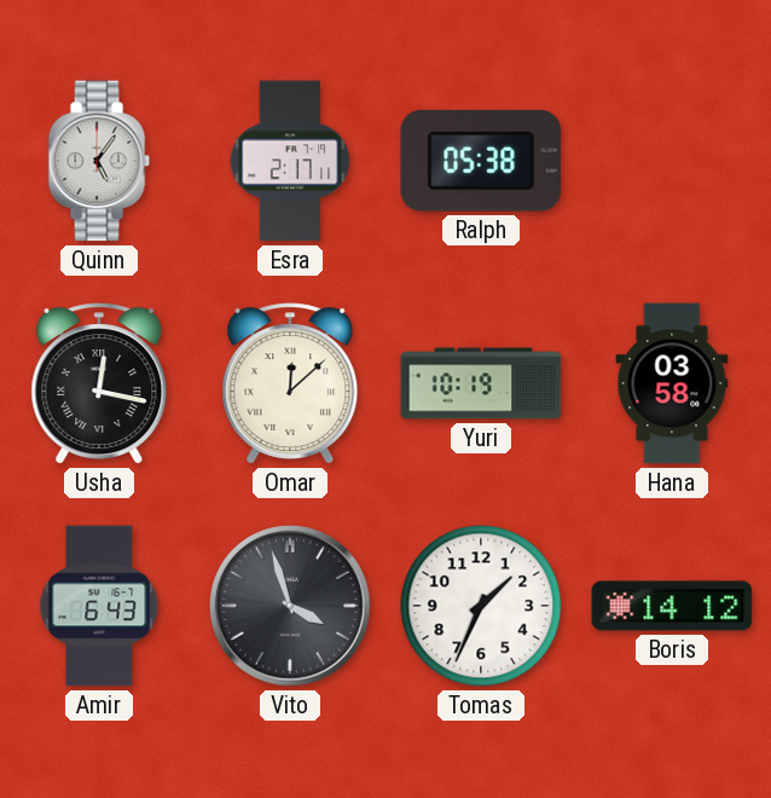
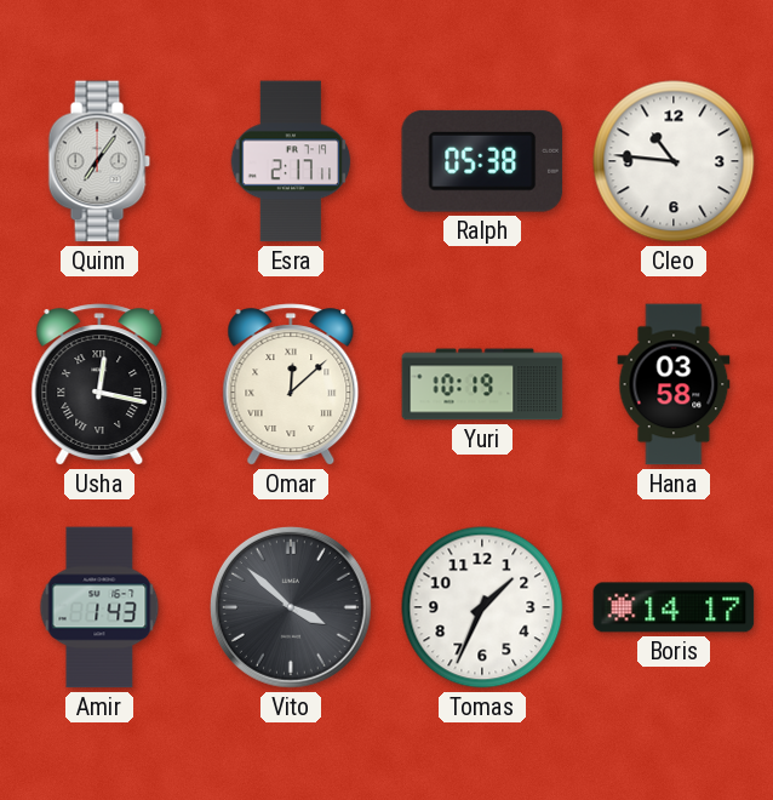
Quinn: 5:06 -> 7:06
Cleo: none -> 10:46
Amir: 6:43 -> 1:43
Vito: 3:57 -> 3:52
Boris: 14:12 -> 14:17
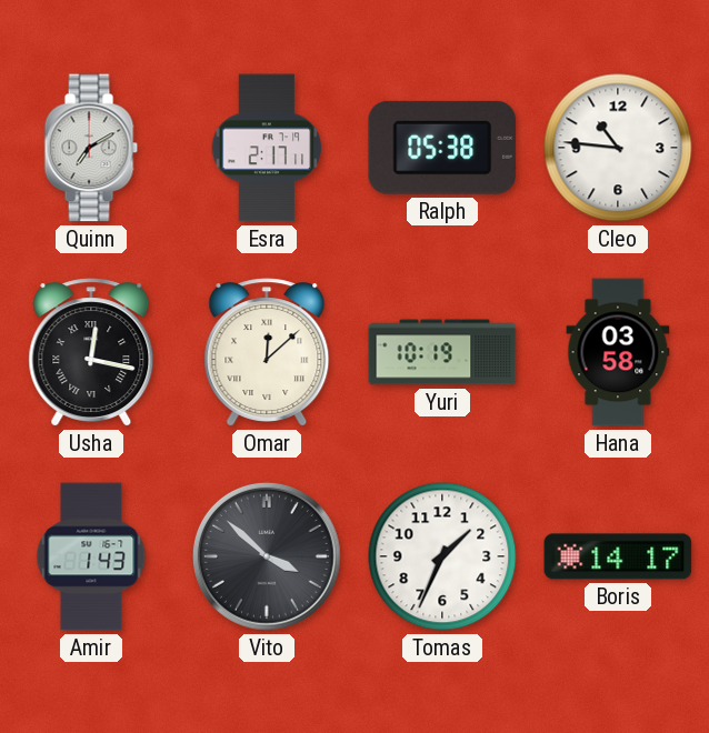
Quinn: 7:06 -> 7:10
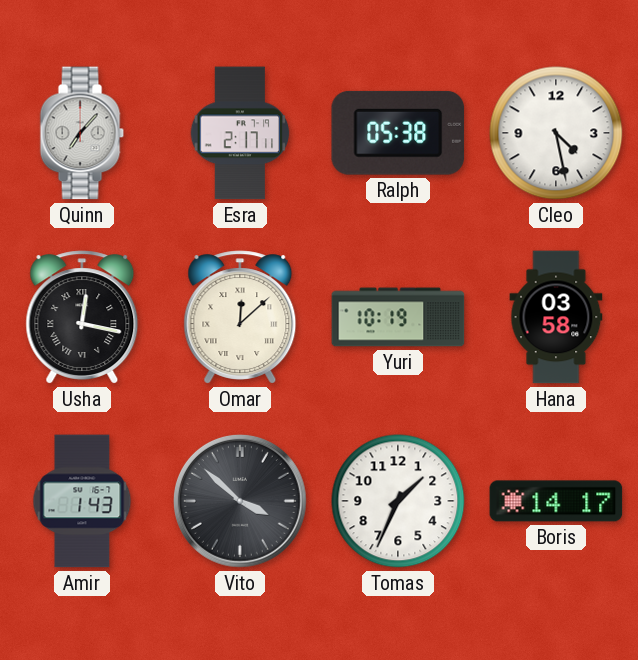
Quinn: 7:10 -> 7:07
Cleo: 10:46 -> 4:28
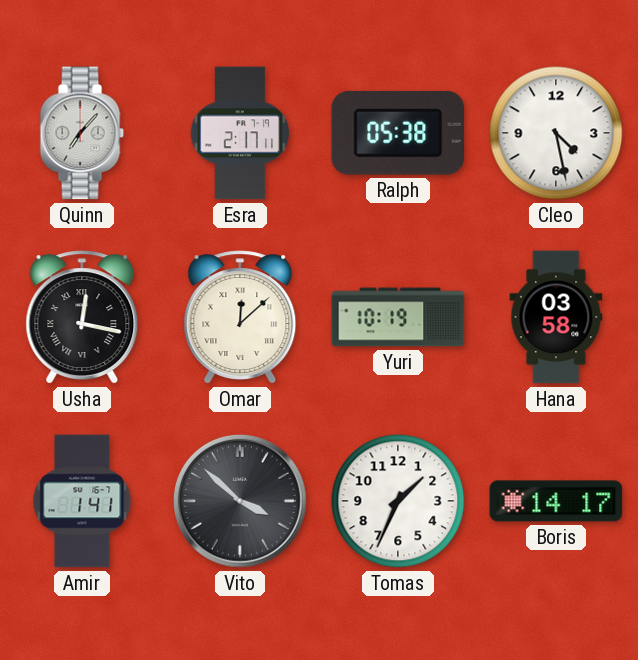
Amir: 1:43 -> 1:41
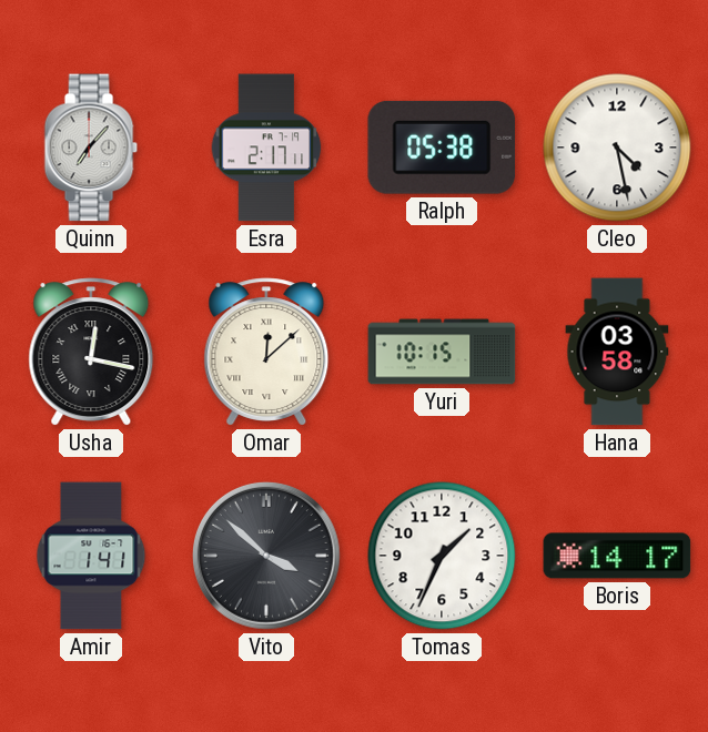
Yuri: 10:19 -> 10:15
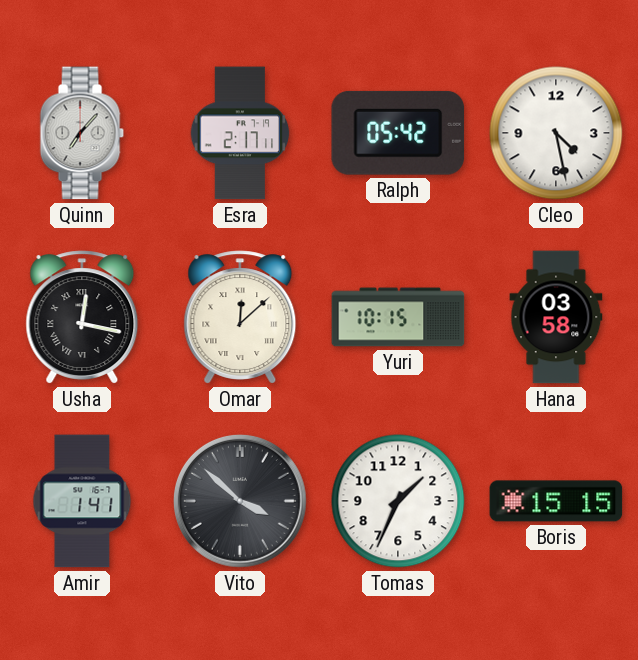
Ralph: 05:38 -> 05:42
Boris: 14:17 -> 15:15
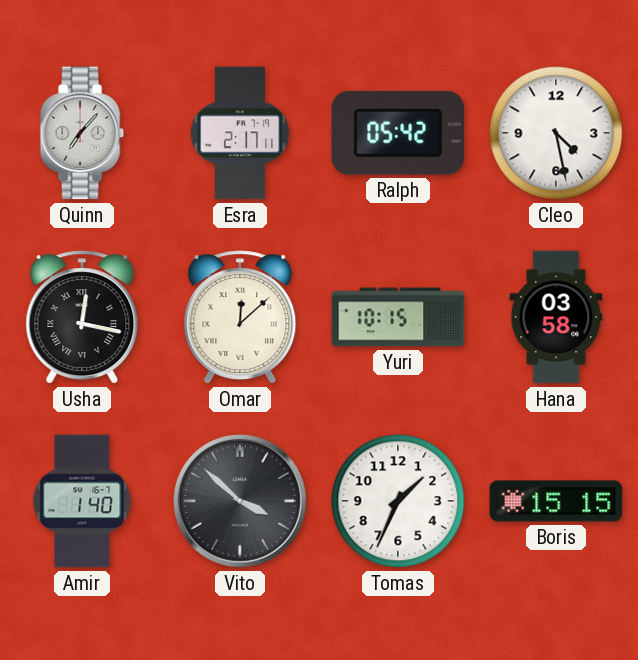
Amir: 1:41 -> 1:40
